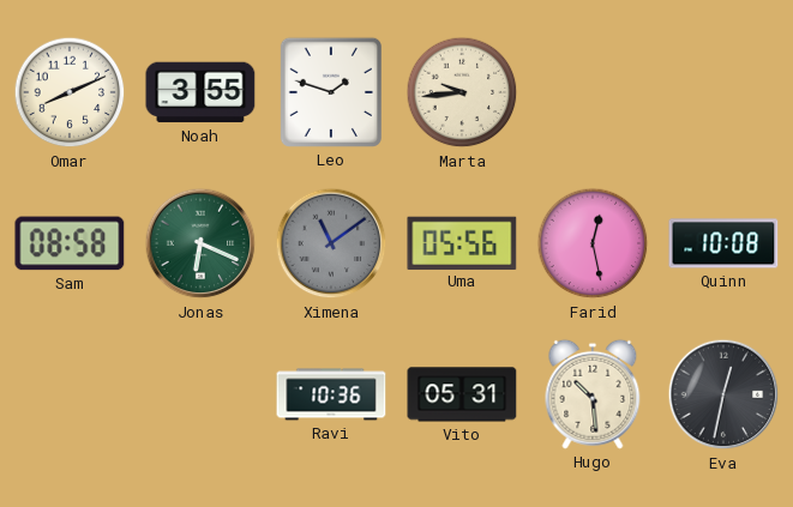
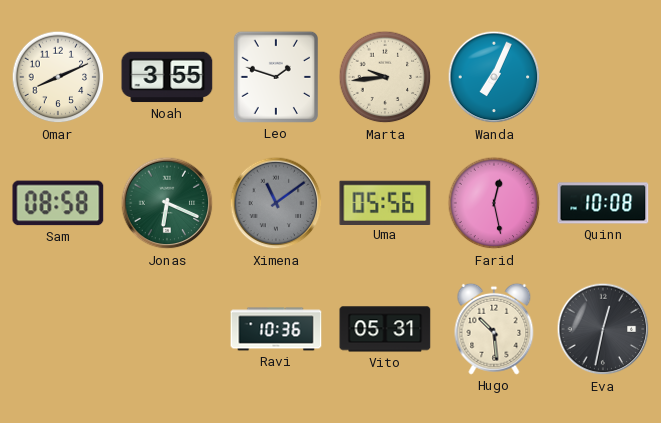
Wanda: none -> 7:04
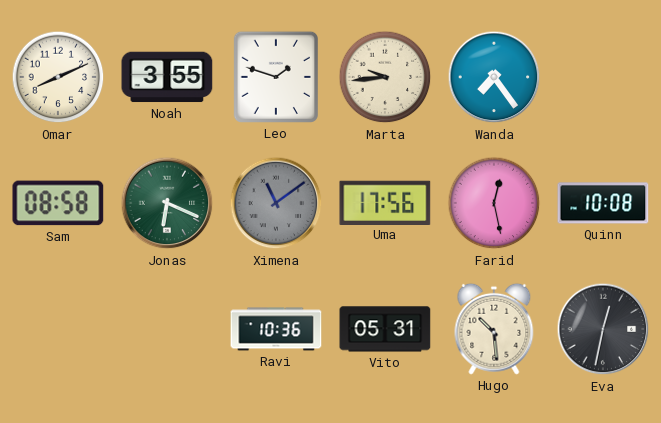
Wanda: 7:04 -> 7:24
Uma: 05:56 -> 17:56
